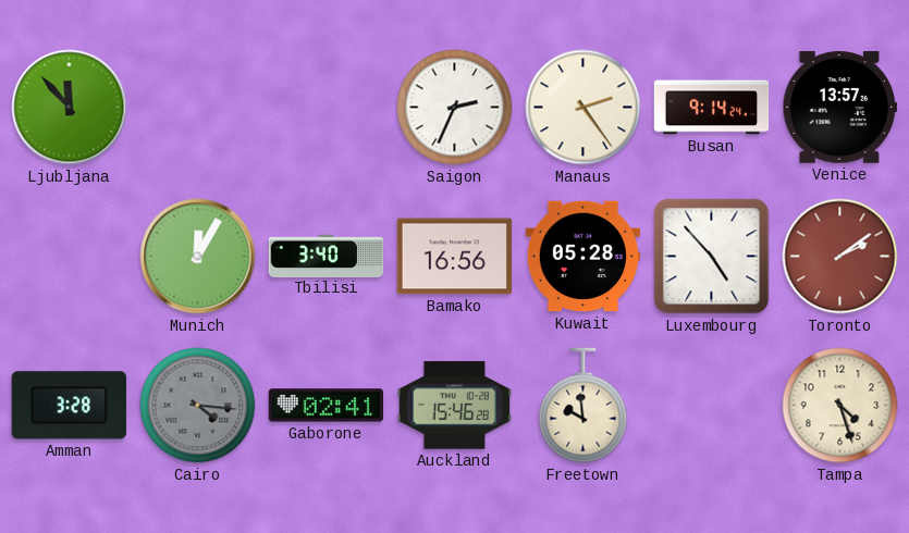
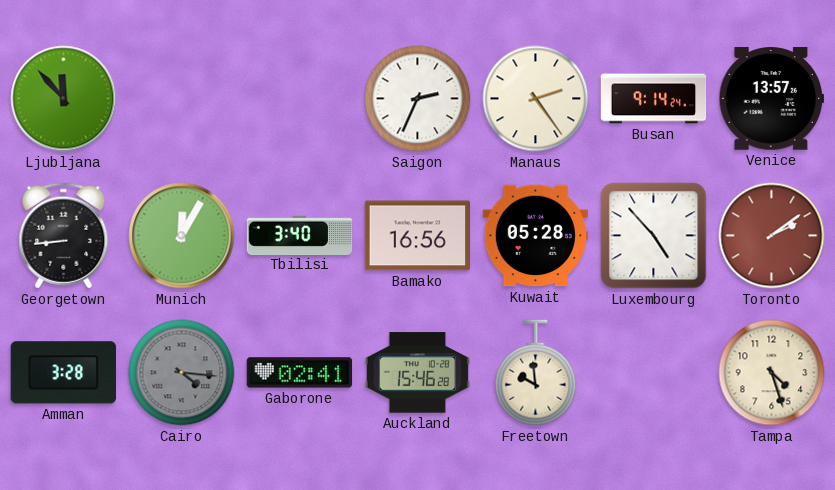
Georgetown: none -> 8:44
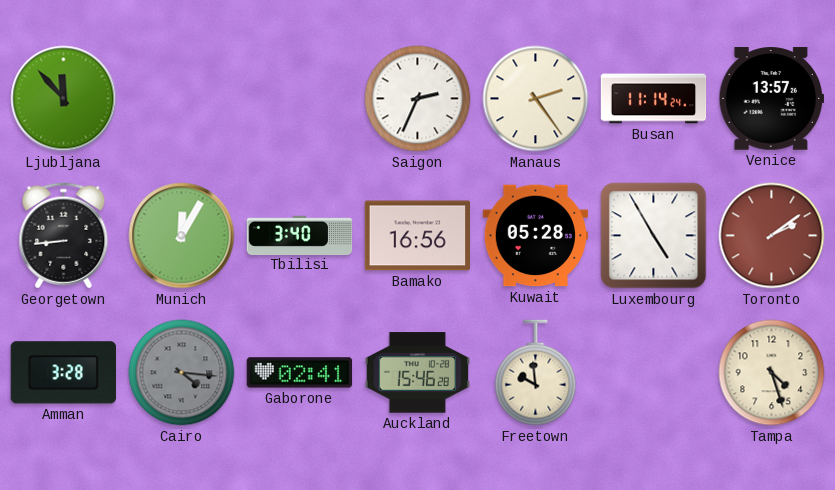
Busan: 9:14 -> 11:14
Luxembourg: 4:53 -> 4:55
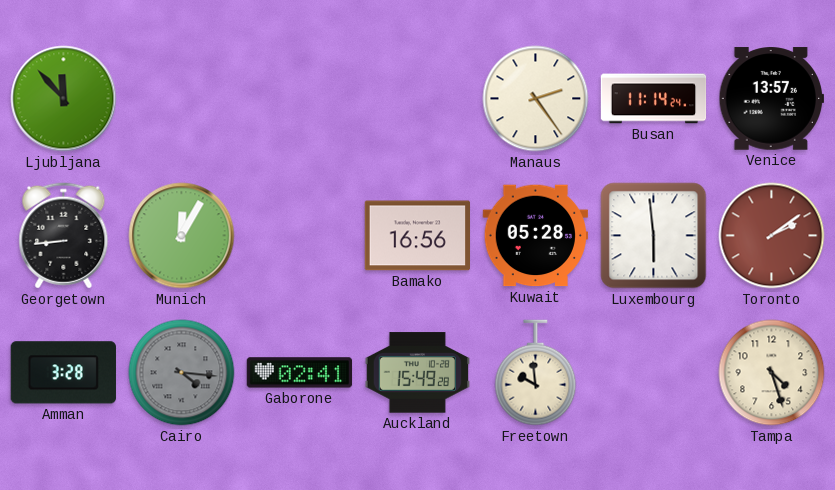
Saigon: 2:34 -> none
Tbilisi: 3:40 -> none
Luxembourg: 4:55 -> 5:59
Auckland: 15:46 -> 15:49
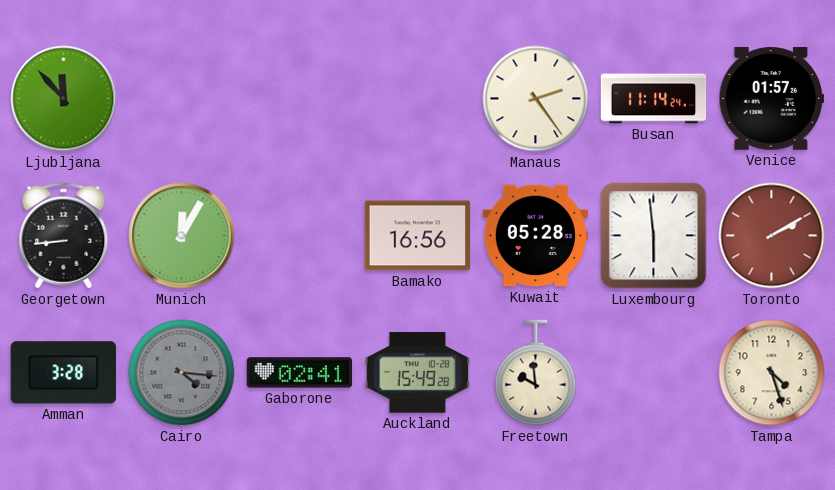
Venice: 13:57 -> 01:57
Toronto: 2:09 -> 2:10
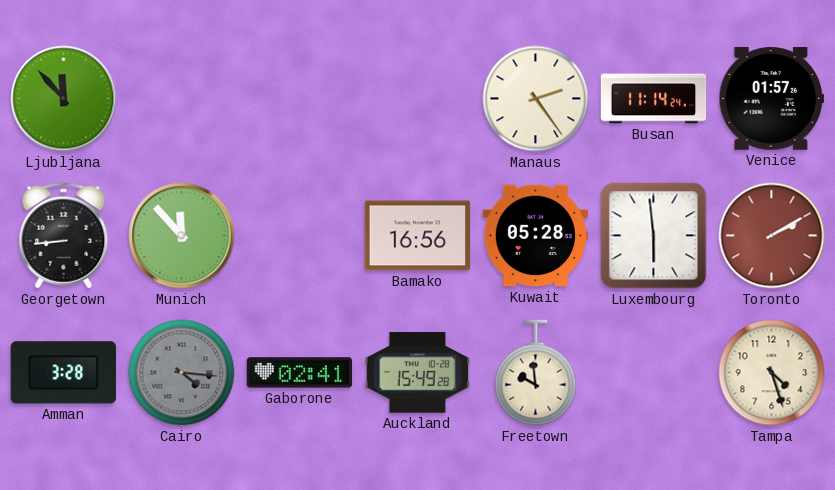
Munich: 12:05 -> 11:53
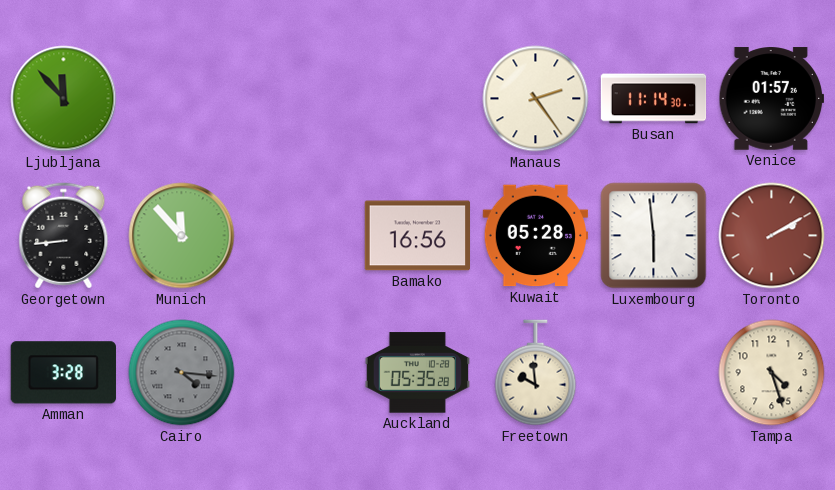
Busan: 11:14:24 -> 11:14:30
Gaborone: 02:41 -> none
Auckland: 15:49 -> 05:35
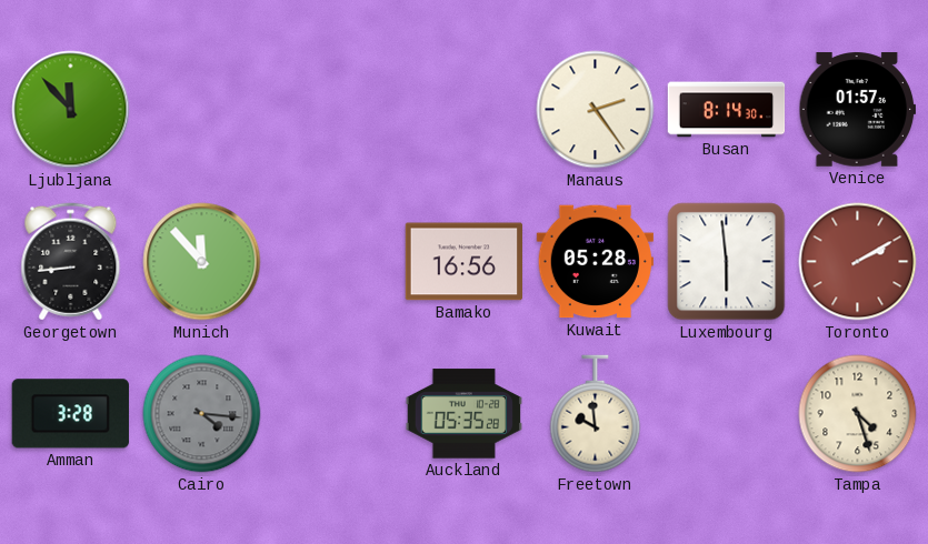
Busan: 11:14 -> 8:14
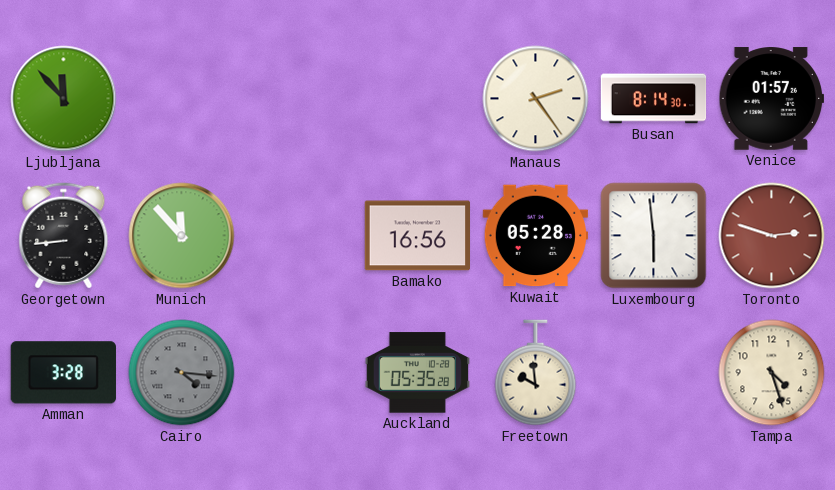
Toronto: 2:10 -> 2:48
